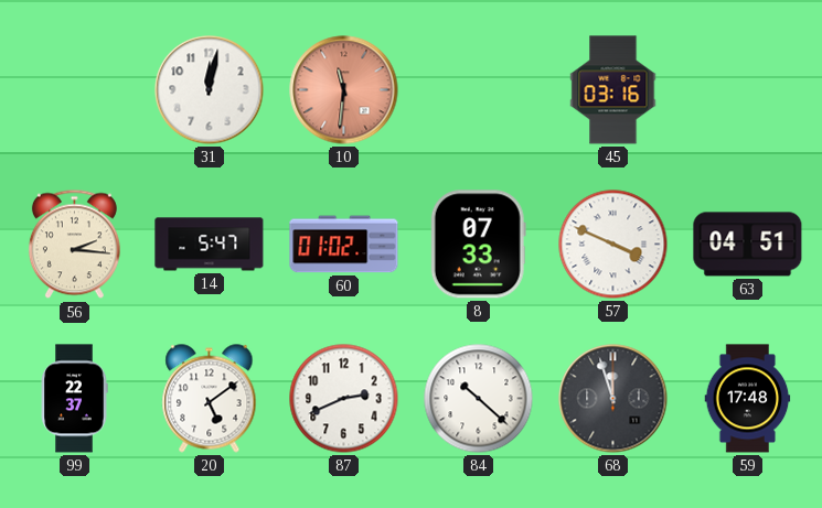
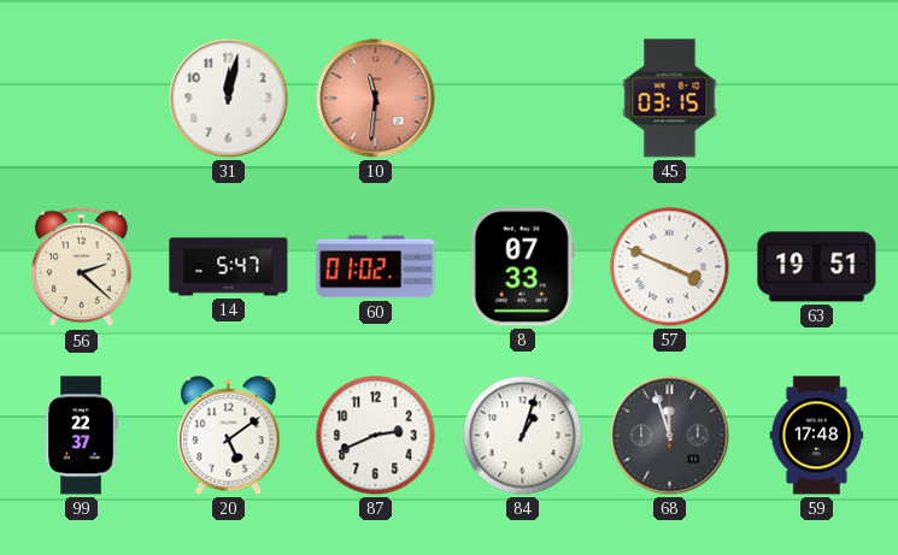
45: 03:16 -> 03:15
56: 2:16 -> 2:22
63: 04:51 -> 19:51
84: 10:22 -> 1:03
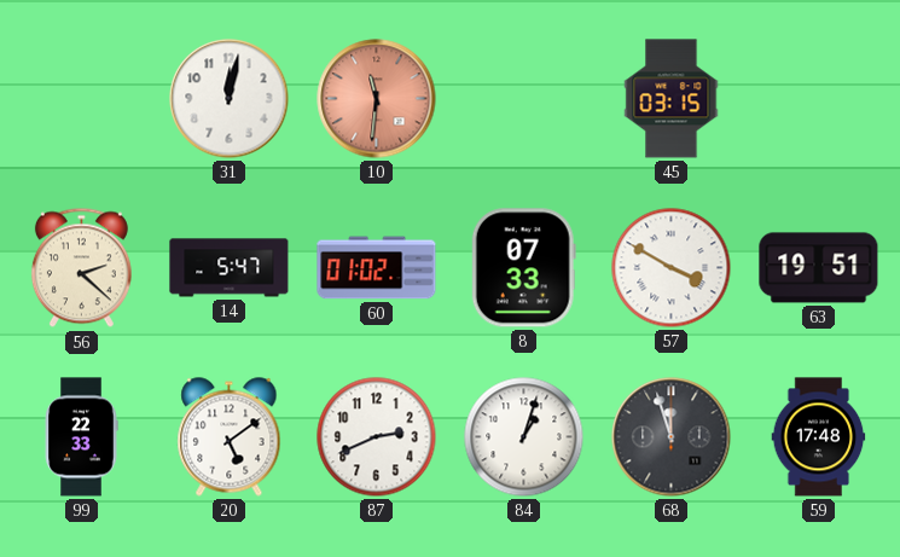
57: 3:49 -> 3:50
99: 22:37 -> 22:33
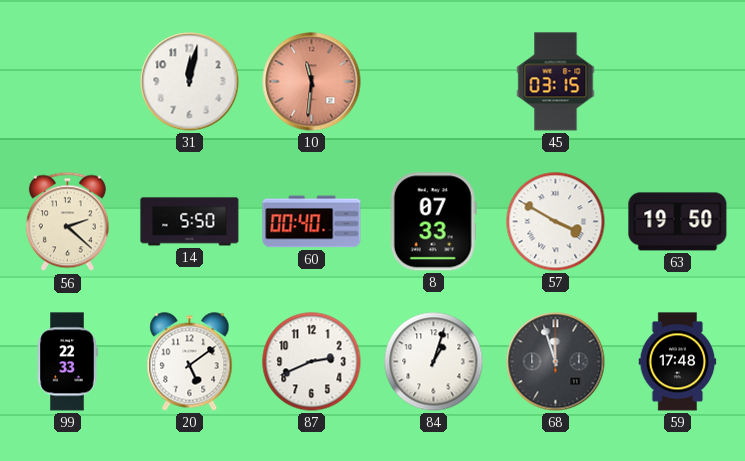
14: 5:47 -> 5:50
60: 01:02 -> 00:40
63: 19:51 -> 19:50
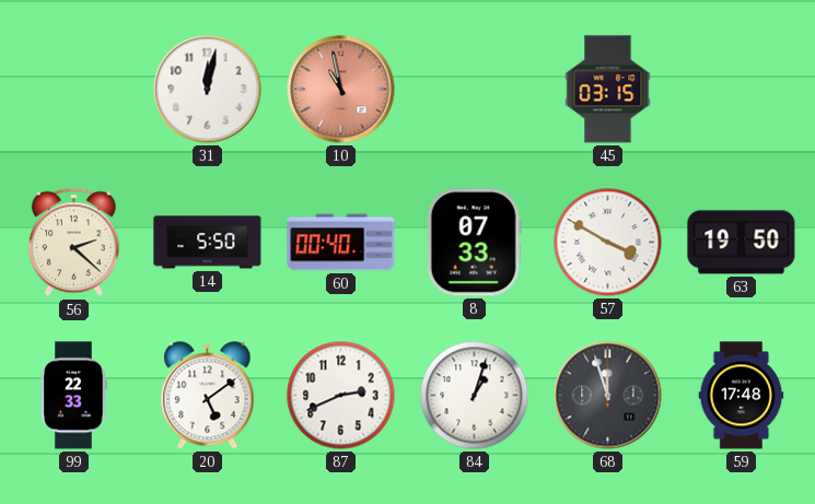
10: 11:31 -> 10:58
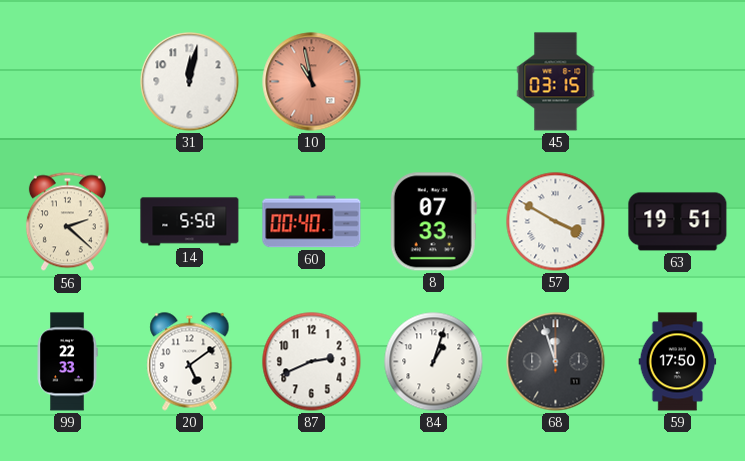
63: 19:50 -> 19:51
59: 17:48 -> 17:50
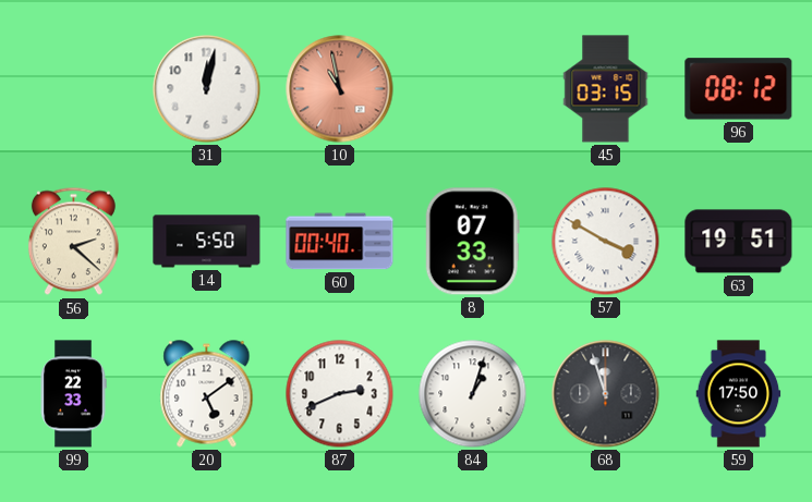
96: none -> 08:12
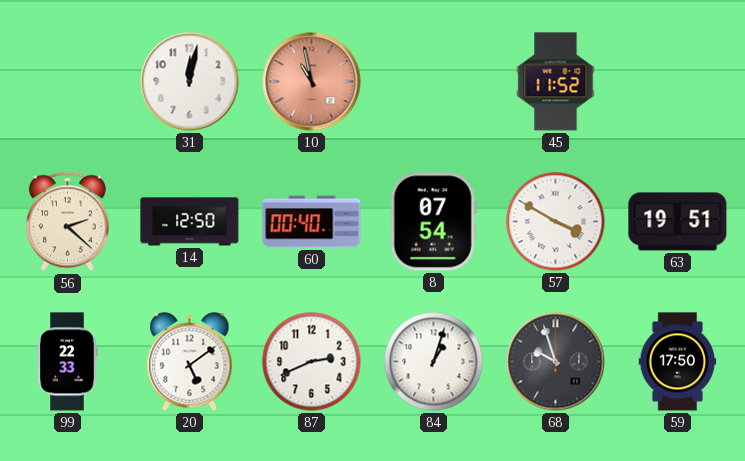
45: 03:15 -> 11:52
96: 08:12 -> none
14: 5:50 -> 12:50
8: 07:33 -> 07:54
68: 11:57 -> 9:57
